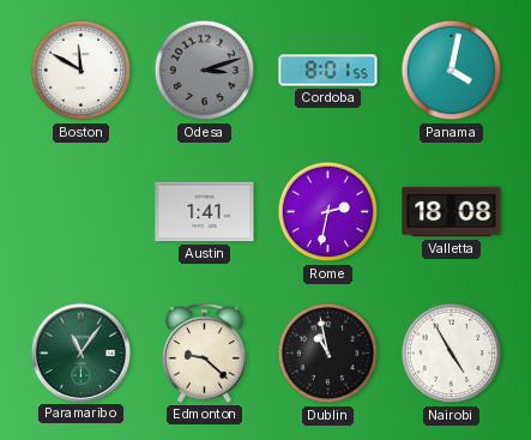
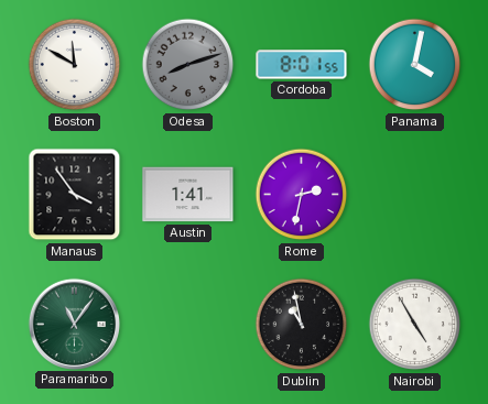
Odesa: 3:12 -> 8:12
Manaus: none -> 3:54
Valletta: 18:08 -> none
Edmonton: 9:22 -> none
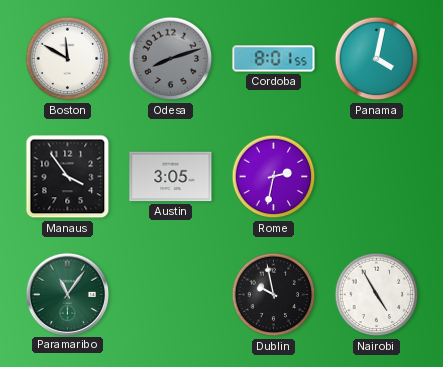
Austin: 1:41 -> 3:05
Dublin: 10:58 -> 9:58
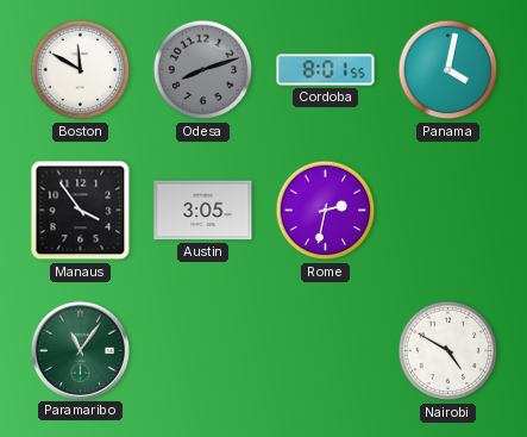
Dublin: 9:58 -> none
Nairobi: 4:55 -> 4:50
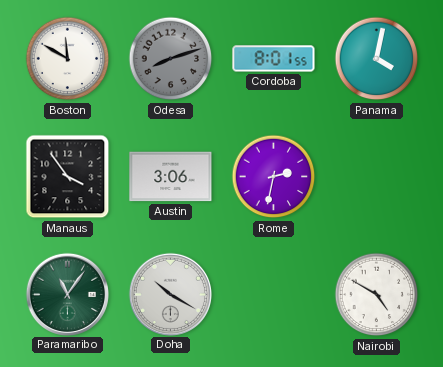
Austin: 3:05 -> 3:06
Doha: none -> 10:20
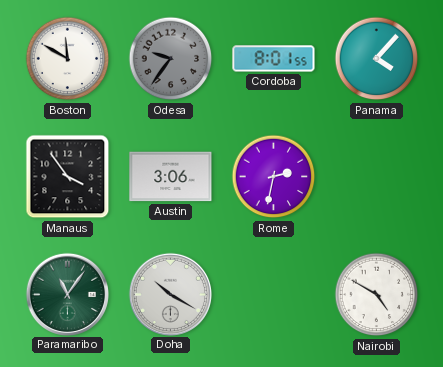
Odesa: 8:12 -> 9:36
Panama: 4:02 -> 4:07
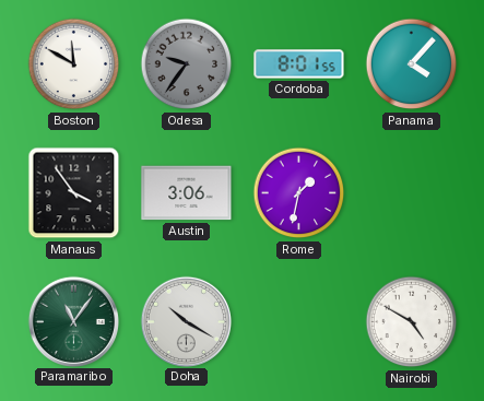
Rome: 2:32 -> 1:32
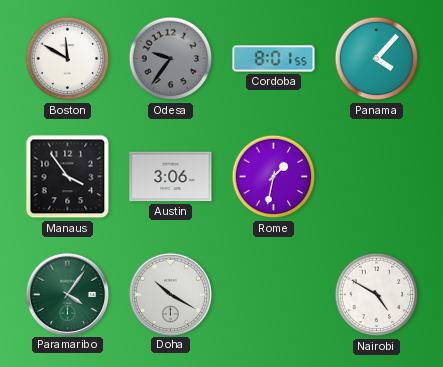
Paramaribo: 11:06 -> 4:06
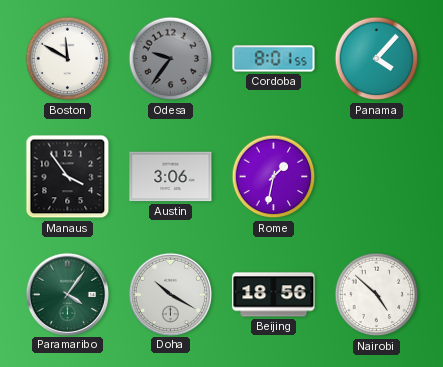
Beijing: none -> 18:56
Nairobi: 4:50 -> 4:52
